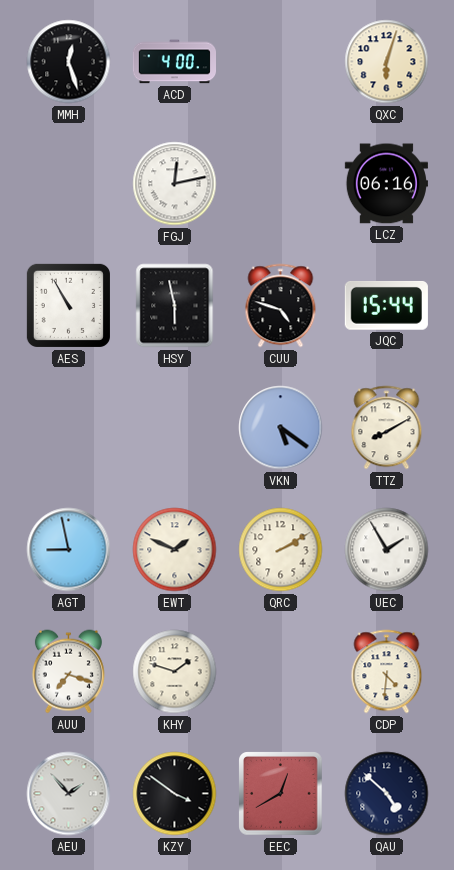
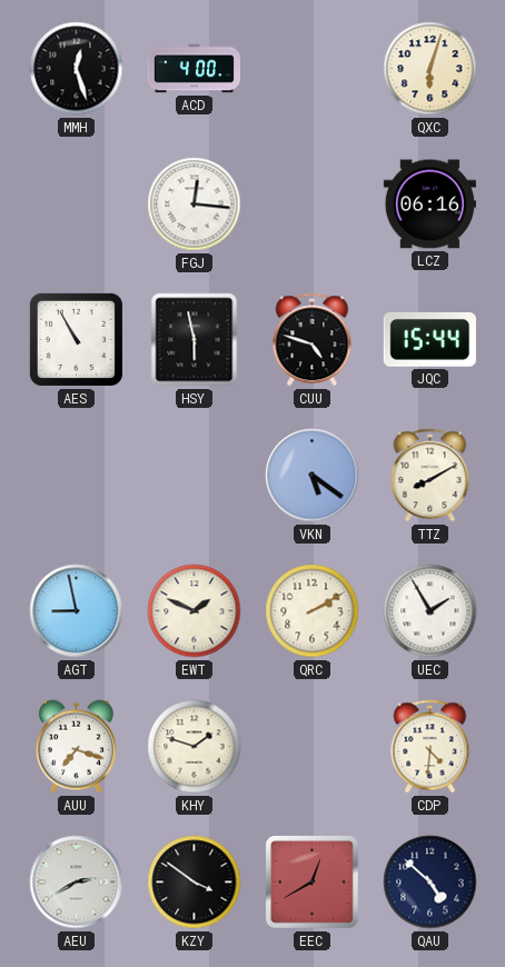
FGJ: 12:13 -> 12:16
AEU: 1:53 -> 2:40
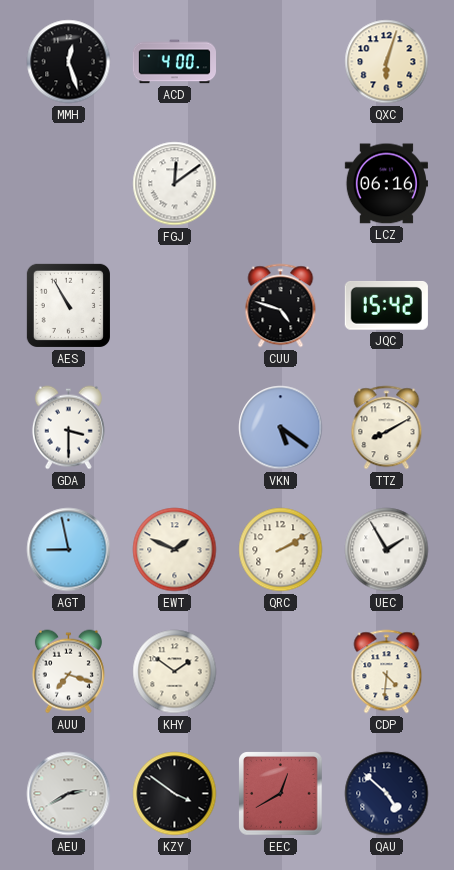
FGJ: 12:16 -> 12:09
HSY: 5:58 -> none
JQC: 15:44 -> 15:42
GDA: none -> 3:30
KHY: 1:48 -> 1:51
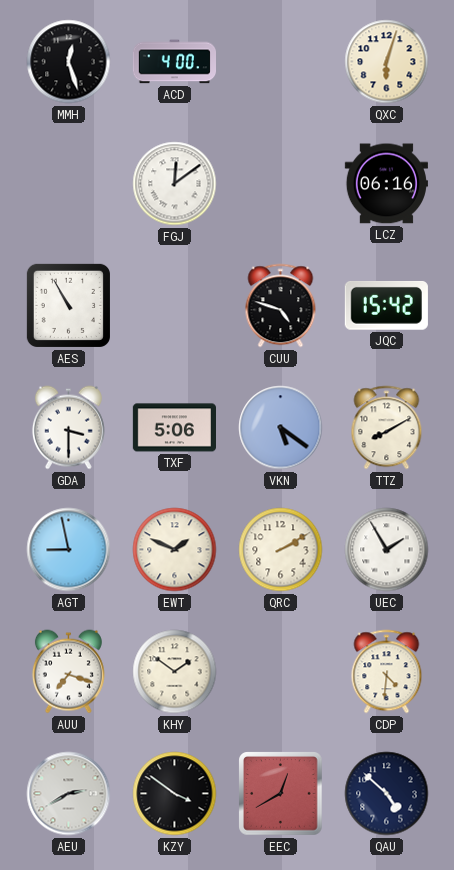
TXF: none -> 5:06
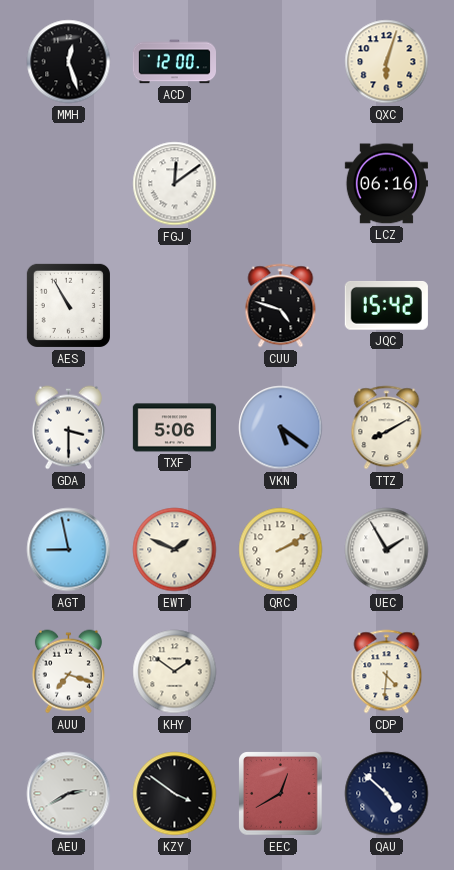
ACD: 4:00 -> 12:00
